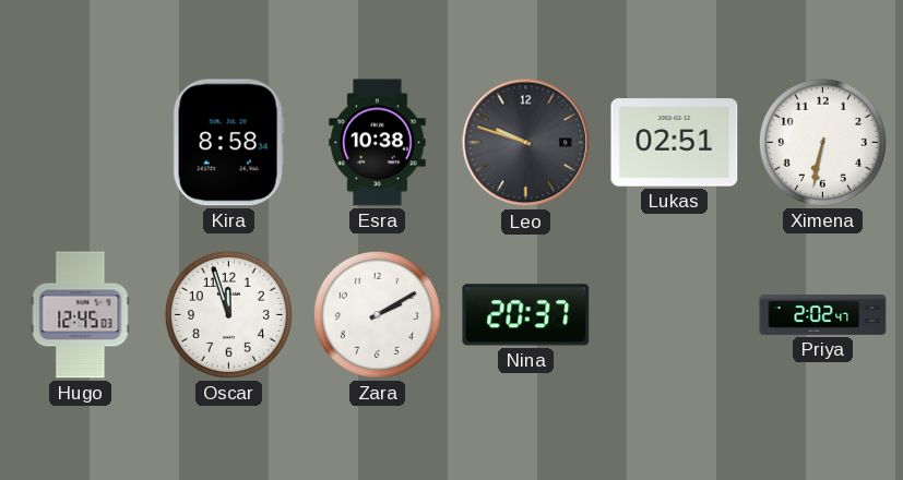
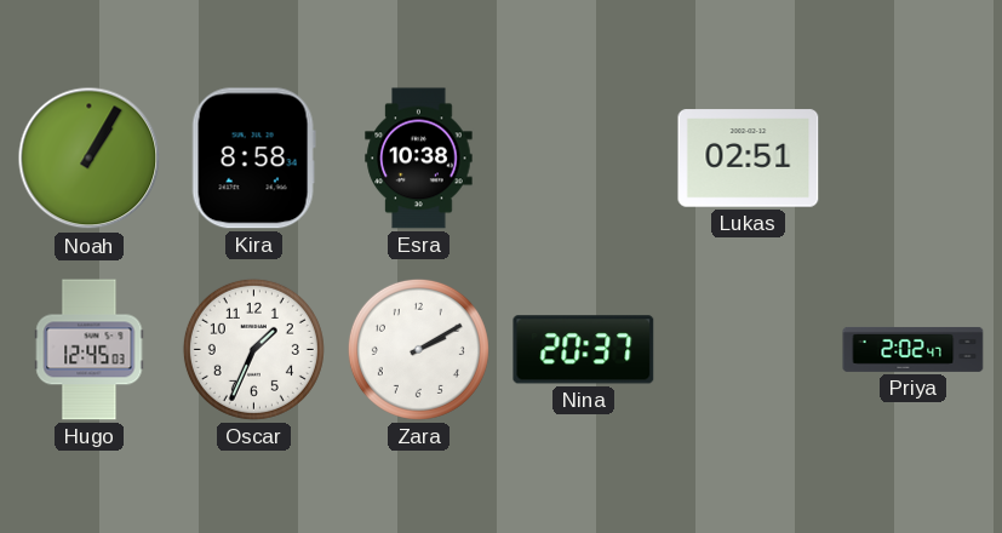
Noah: none -> 1:05
Leo: 9:48 -> none
Ximena: 6:32 -> none
Oscar: 11:57 -> 1:34
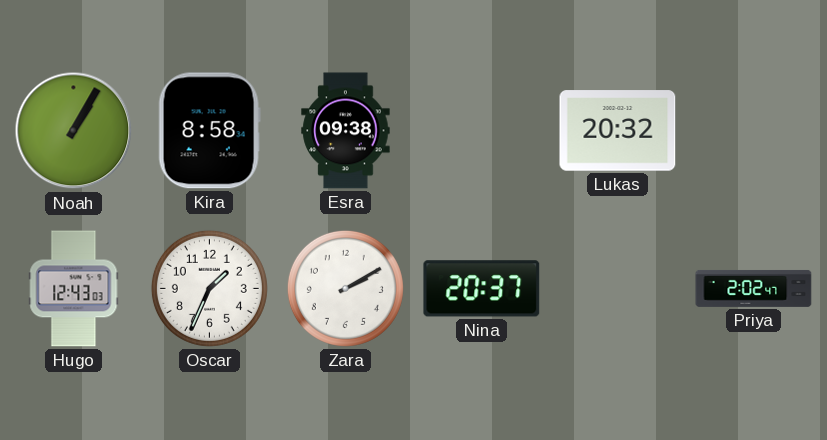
Esra: 10:38 -> 09:38
Lukas: 02:51 -> 20:32
Hugo: 12:45 -> 12:43
